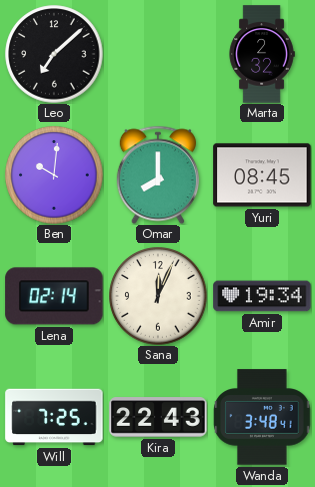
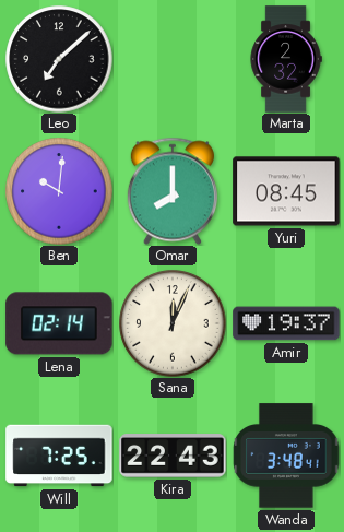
Amir: 19:34 -> 19:37
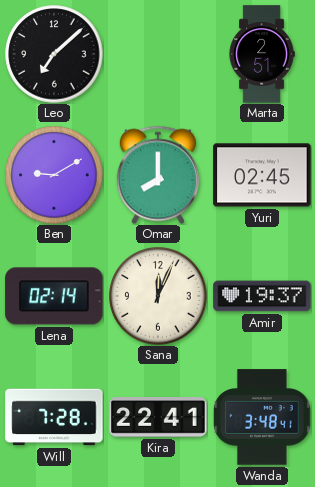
Marta: 2:32 -> 2:51
Ben: 10:01 -> 9:10
Yuri: 08:45 -> 02:45
Will: 7:25 -> 7:28
Kira: 22:43 -> 22:41
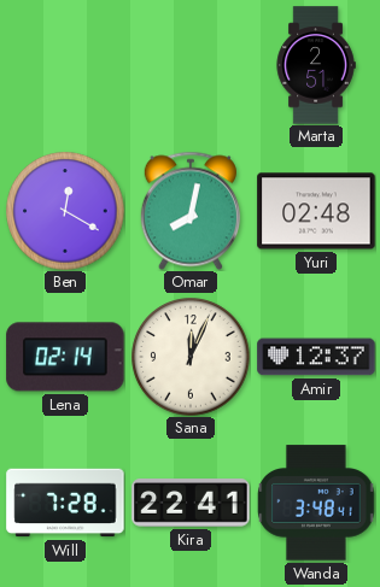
Leo: 7:08 -> none
Ben: 9:10 -> 12:20
Omar: 8:00 -> 8:02
Yuri: 02:45 -> 02:48
Amir: 19:37 -> 12:37
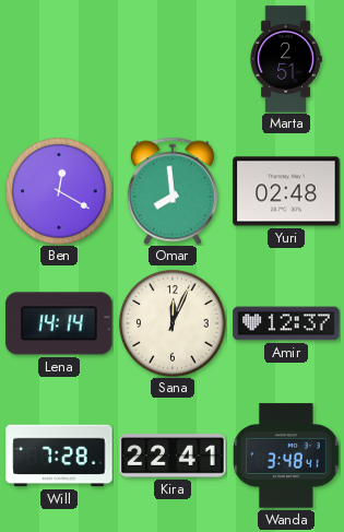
Omar: 8:02 -> 7:59
Lena: 02:14 -> 14:14
